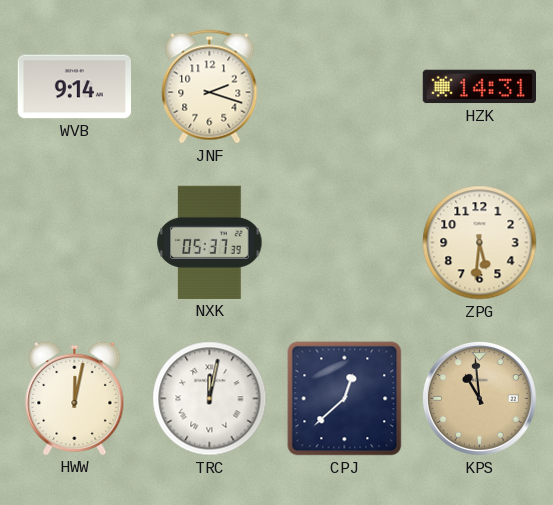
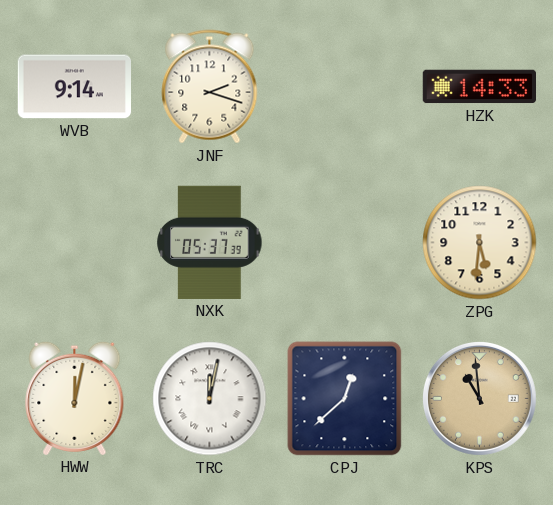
HZK: 14:31 -> 14:33
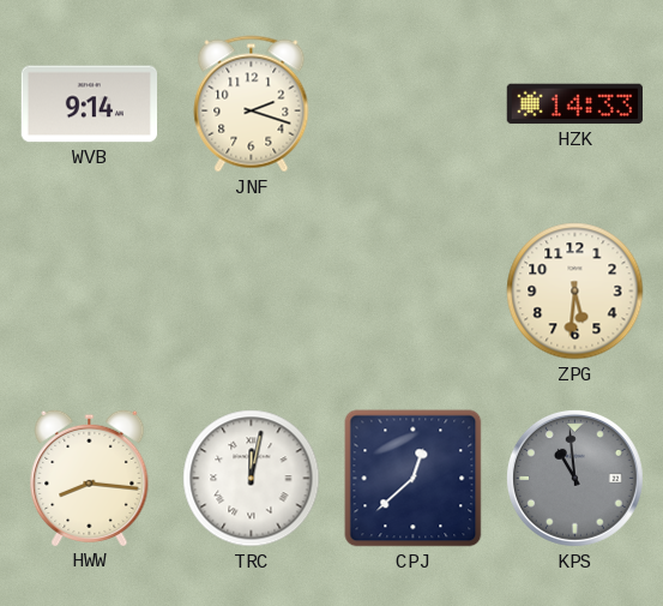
NXK: 05:37 -> none
HWW: 12:02 -> 8:16
KPS dial: champagne -> grey
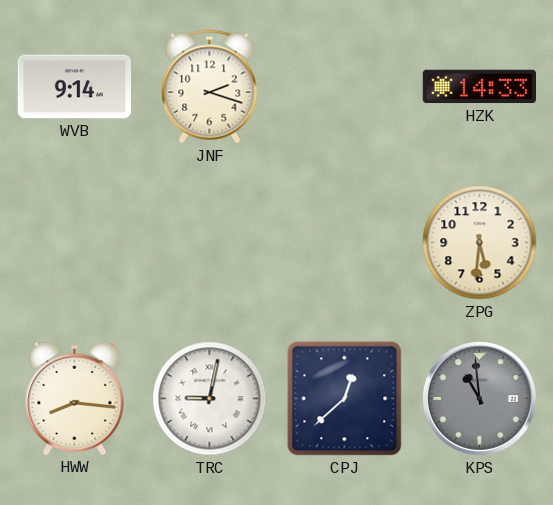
TRC: 12:02 -> 9:02
